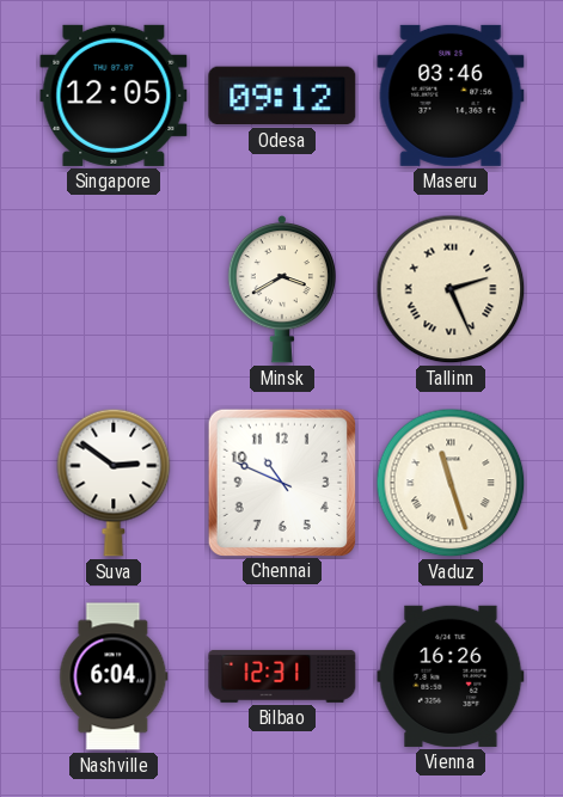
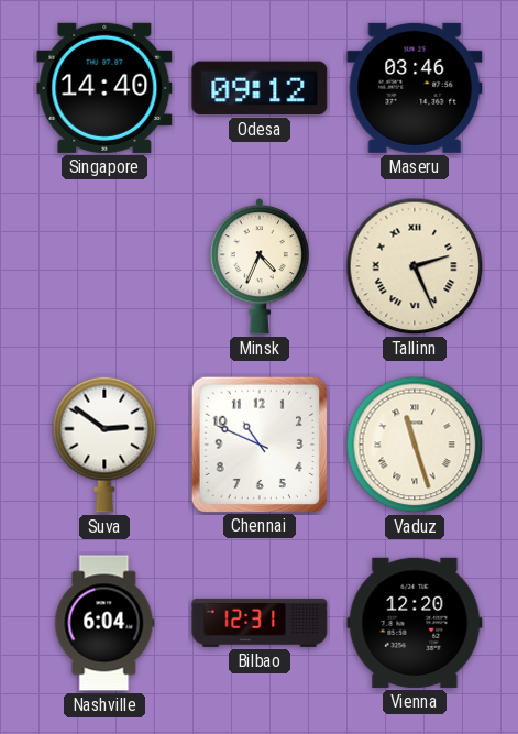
Singapore: 12:05 -> 14:40
Minsk: 3:40 -> 4:34
Vienna: 16:26 -> 12:20
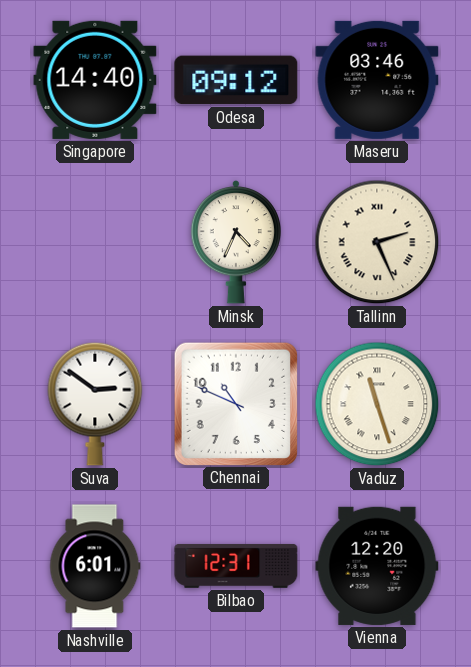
Nashville: 6:04 -> 6:01
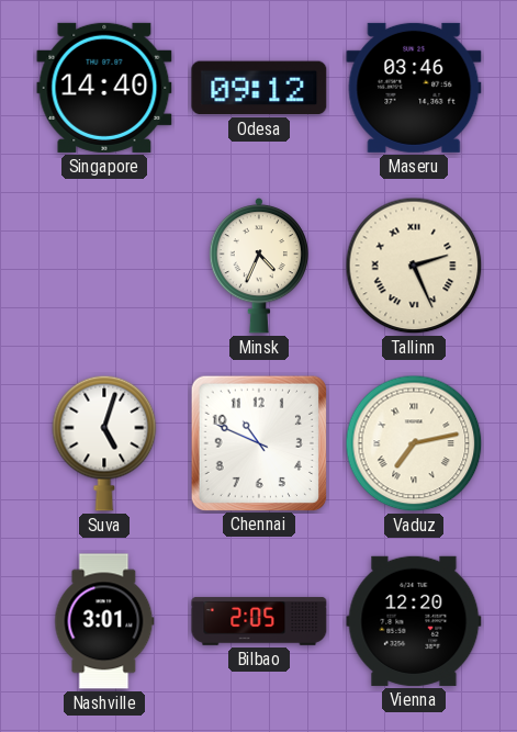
Suva: 2:51 -> 5:03
Vaduz: 11:27 -> 7:13
Nashville: 6:01 -> 3:01
Bilbao: 12:31 -> 2:05
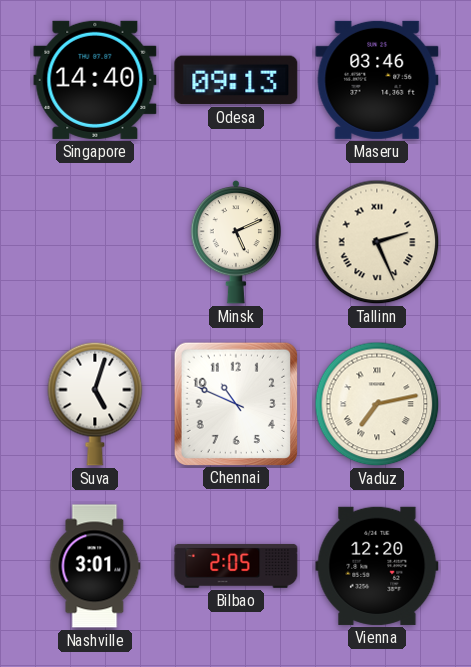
Odesa: 09:12 -> 09:13
Minsk: 4:34 -> 5:11
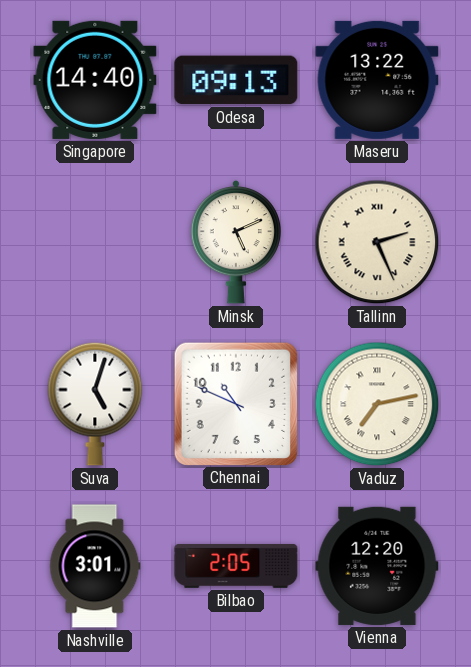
Maseru: 03:46 -> 13:22
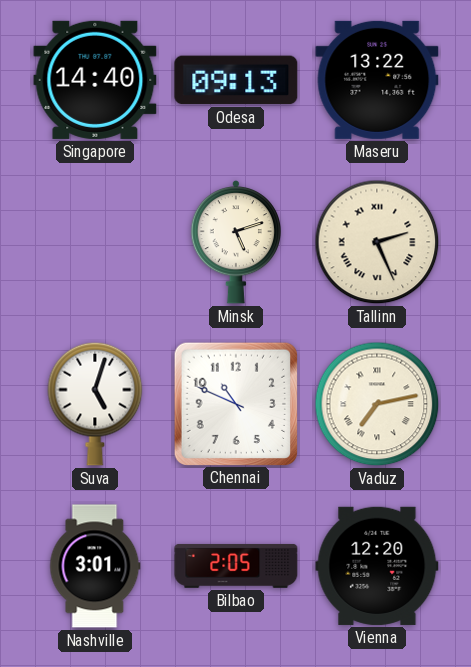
Minsk: 5:11 -> 5:12
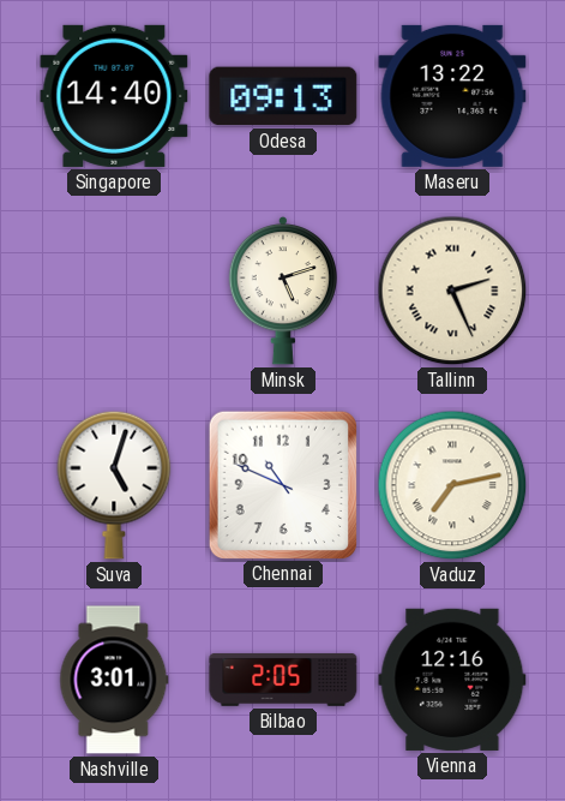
Vienna: 12:20 -> 12:16
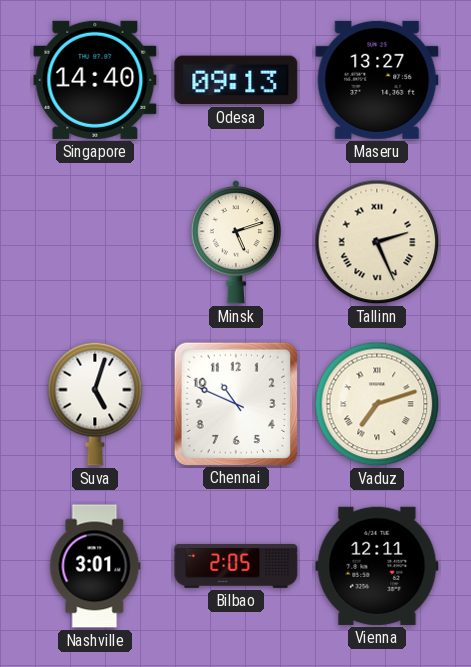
Maseru: 13:22 -> 13:27
Vaduz: 7:13 -> 7:12
Vienna: 12:16 -> 12:11
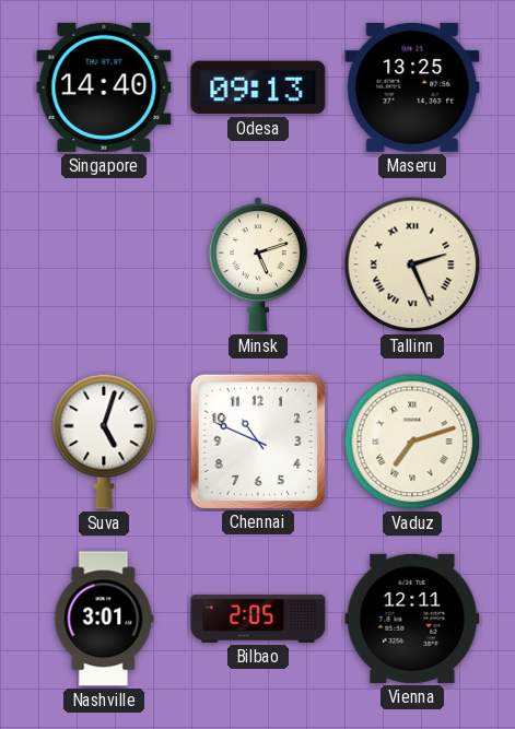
Maseru: 13:27 -> 13:25
